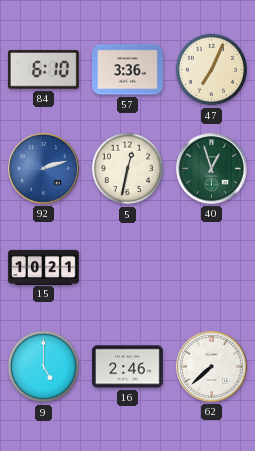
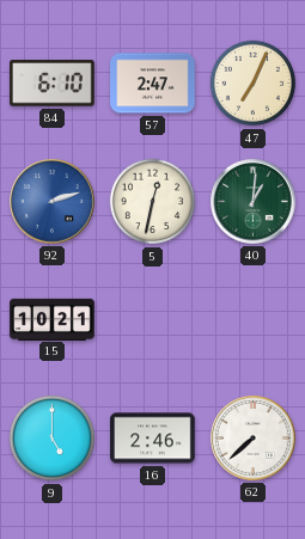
57: 3:36 -> 2:47
40: 12:57 -> 1:01
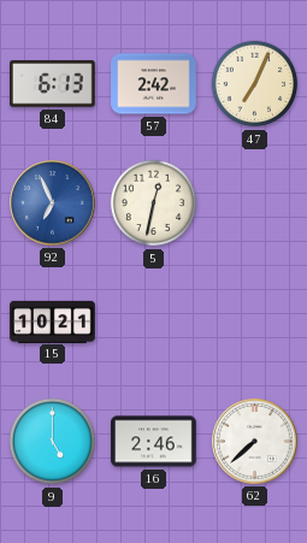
84: 6:10 -> 6:13
57: 2:47 -> 2:42
92: 2:12 -> 6:56
40: 1:01 -> none
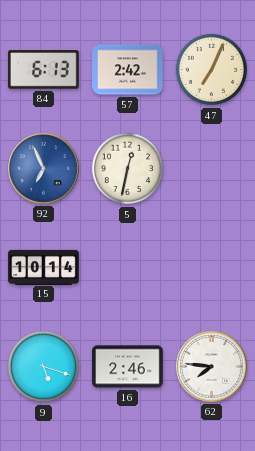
15: 10:21 -> 10:14
9: 5:00 -> 5:18
62: 7:38 -> 7:46
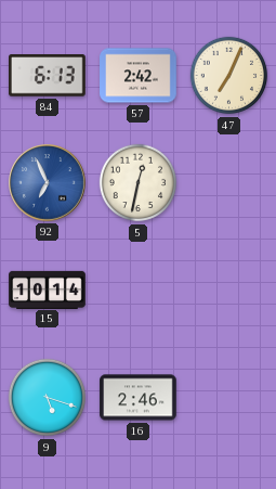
62: 7:46 -> none
